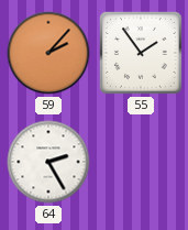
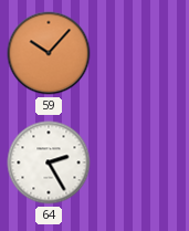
59: 2:07 -> 10:07
55: 1:54 -> none
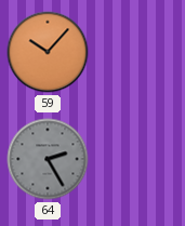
64 dial: white -> grey
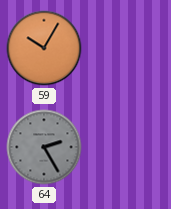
59: 10:07 -> 10:05
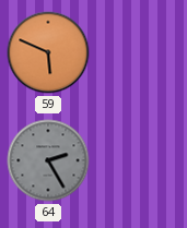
59: 10:05 -> 5:49
